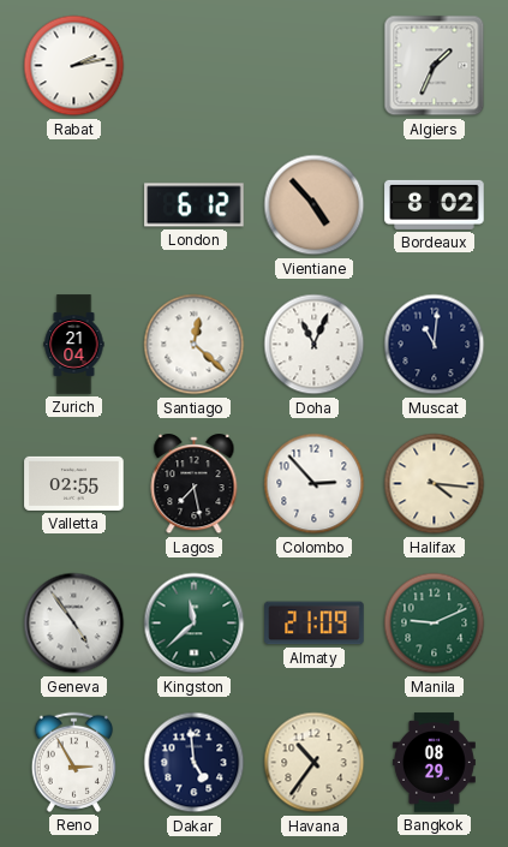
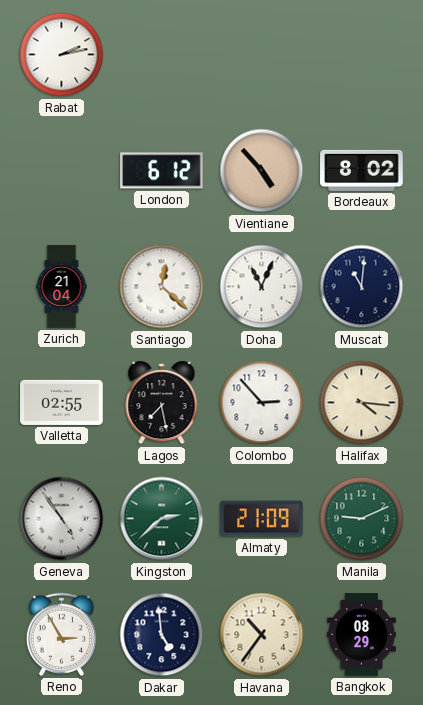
Algiers: 1:34 -> none
Kingston: 11:38 -> 2:38
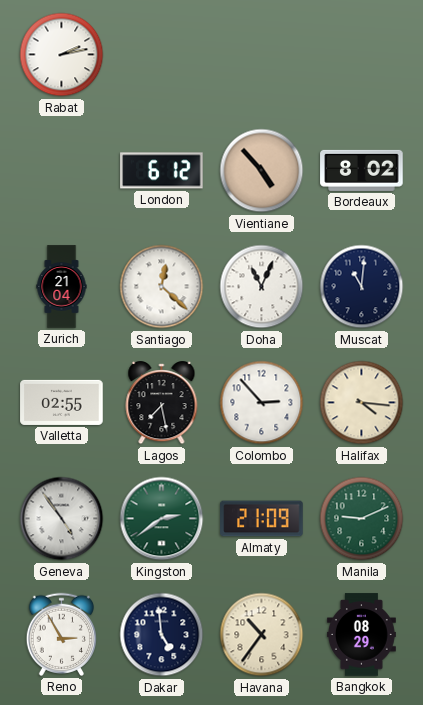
Kingston: 2:38 -> 2:39
